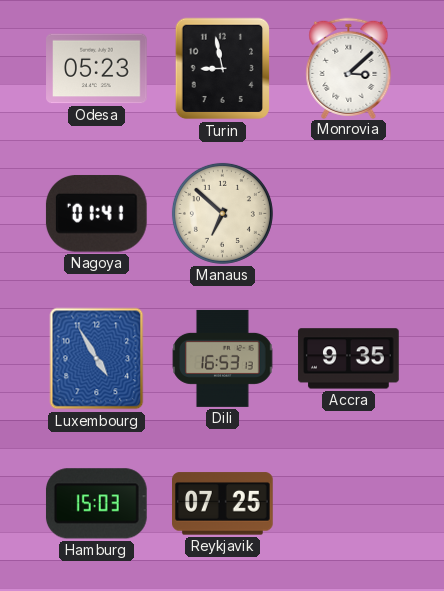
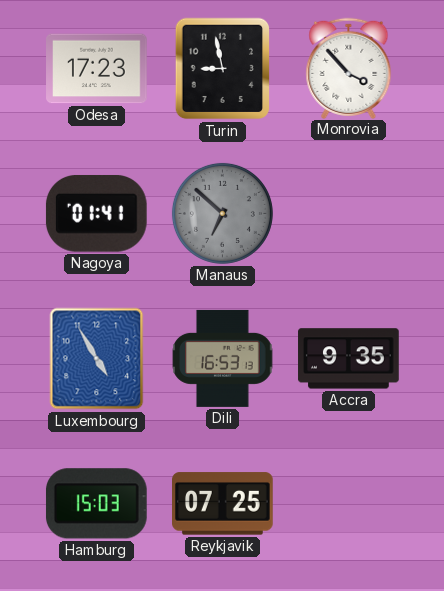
Odesa: 05:23 -> 17:23
Monrovia: 3:08 -> 3:53
Manaus dial: cream -> grey
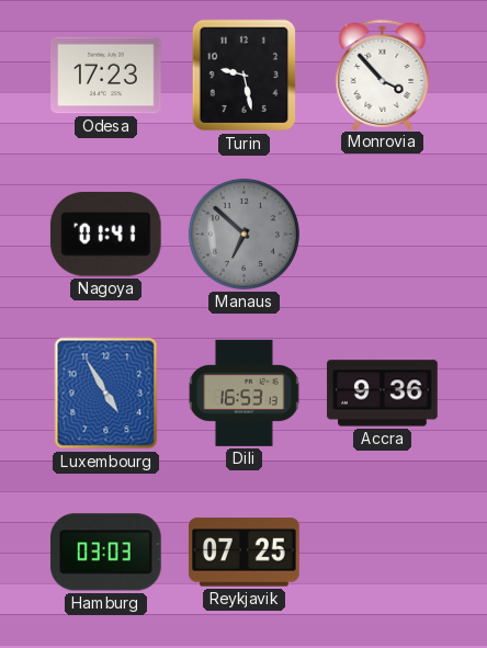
Turin: 8:58 -> 9:28
Accra: 9:35 -> 9:36
Hamburg: 15:03 -> 03:03
